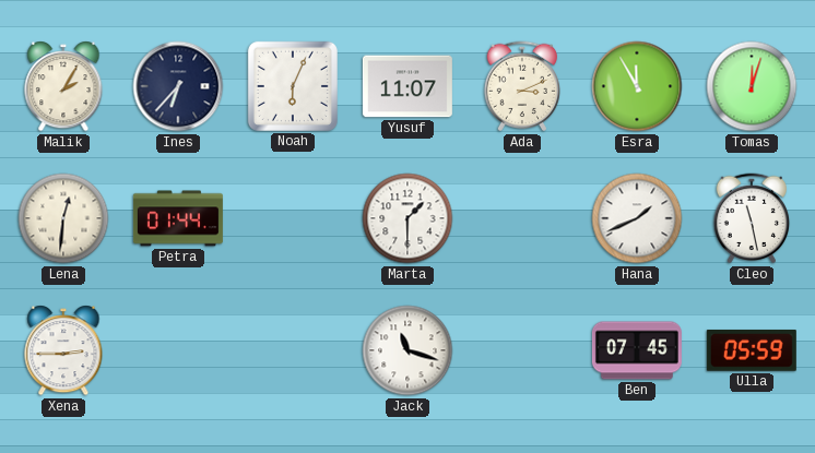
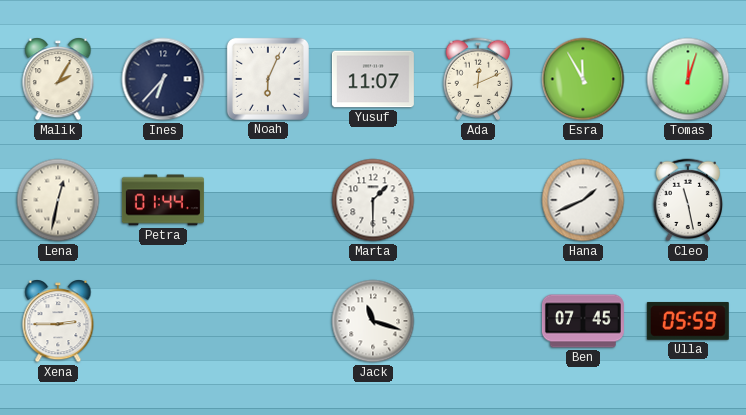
Ada: 3:11 -> 12:11
Lena: 12:31 -> 12:32
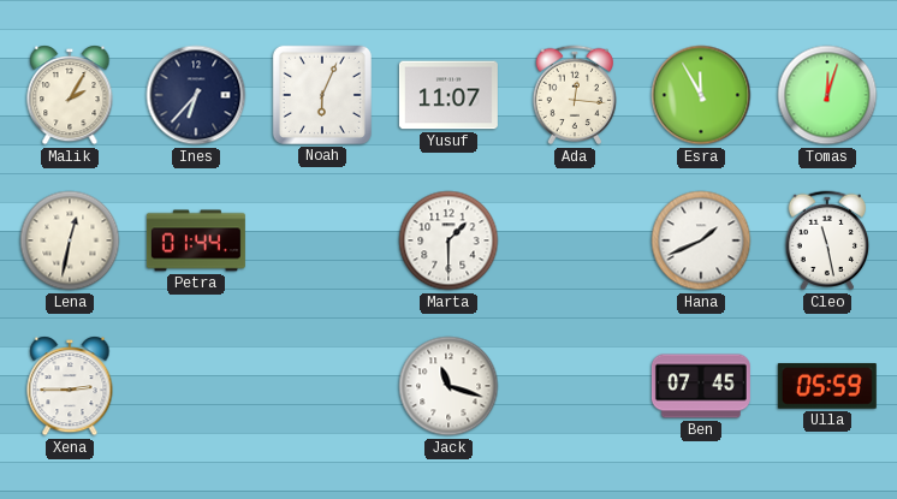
Ada: 12:11 -> 12:16
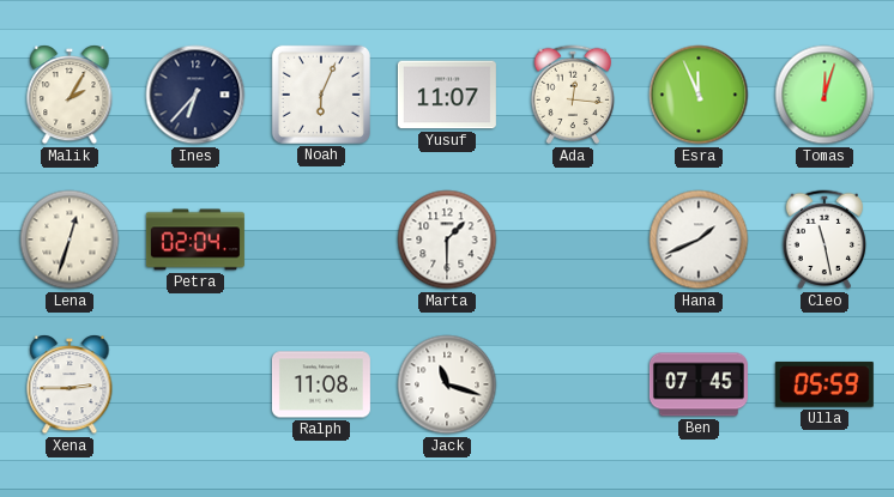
Esra: 11:55 -> 11:56
Lena: 12:32 -> 12:33
Petra: 01:44 -> 02:04
Ralph: none -> 11:08
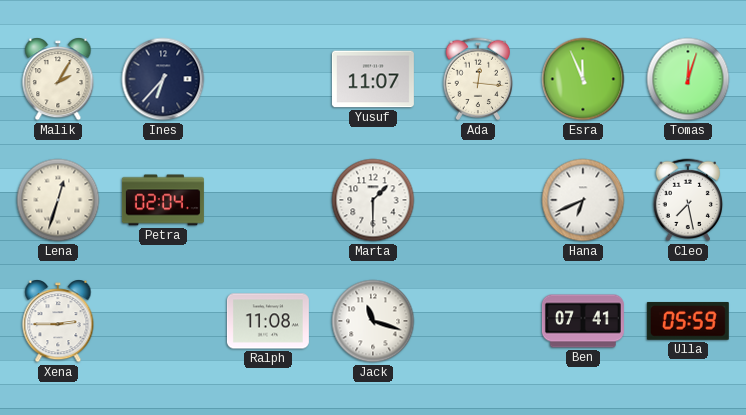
Noah: 6:04 -> none
Hana: 1:41 -> 6:41
Cleo: 11:28 -> 7:28
Ben: 07:45 -> 07:41
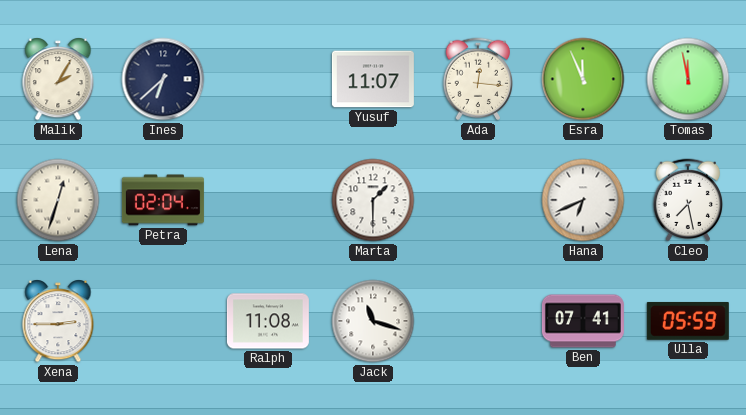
Ines: 6:37 -> 6:38
Tomas: 12:03 -> 11:58
